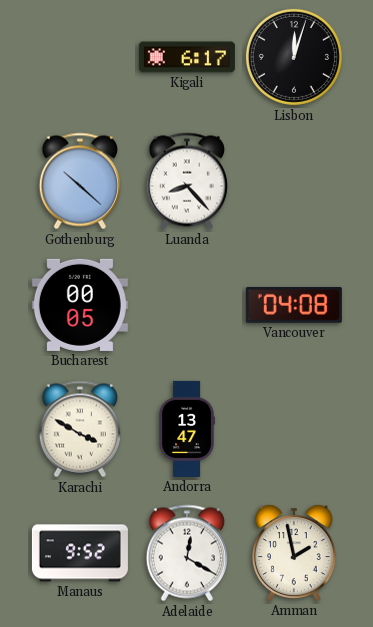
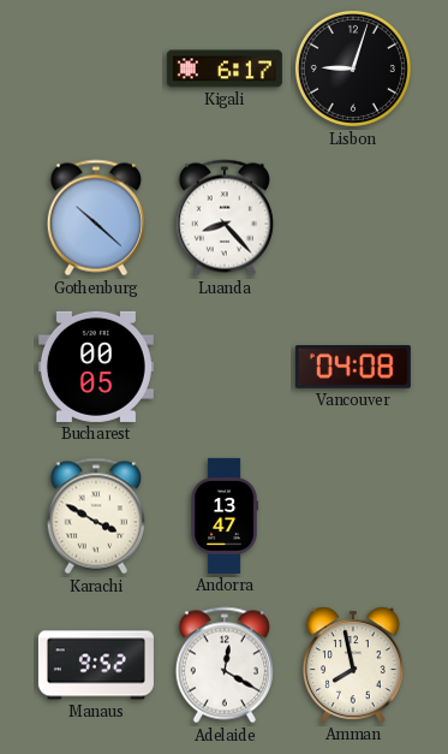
Lisbon: 12:03 -> 9:03
Amman: 1:58 -> 7:58
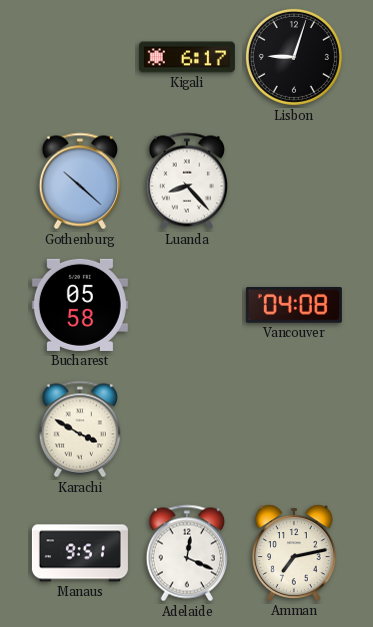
Bucharest: 00:05 -> 05:58
Andorra: 13:47 -> none
Manaus: 9:52 -> 9:51
Adelaide: 12:20 -> 12:19
Amman: 7:58 -> 7:13
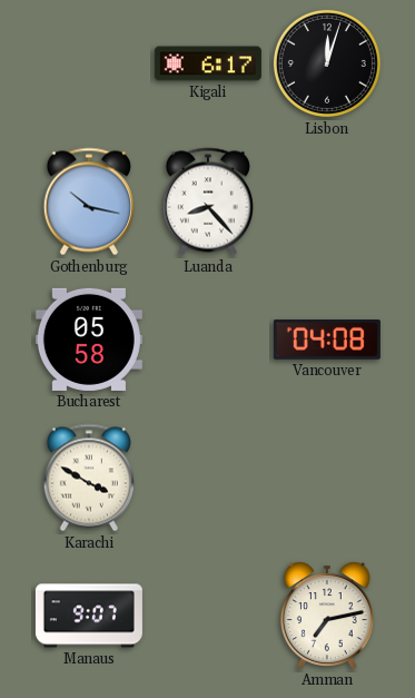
Lisbon: 9:03 -> 12:03
Gothenburg: 10:22 -> 10:17
Manaus: 9:51 -> 9:07
Adelaide: 12:19 -> none
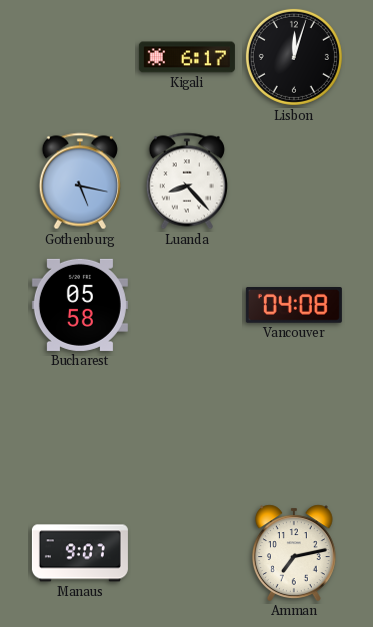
Gothenburg: 10:17 -> 5:17
Karachi: 3:50 -> none
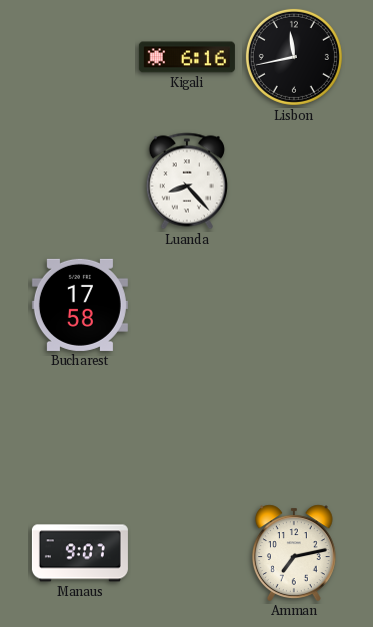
Kigali: 6:17 -> 6:16
Lisbon: 12:03 -> 11:43
Gothenburg: 5:17 -> none
Bucharest: 05:58 -> 17:58
Vancouver: 04:08 -> none
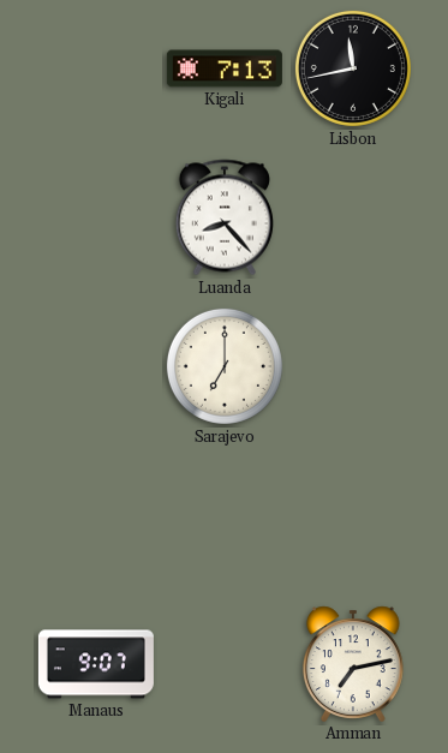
Kigali: 6:16 -> 7:13
Bucharest: 17:58 -> none
Sarajevo: none -> 7:00
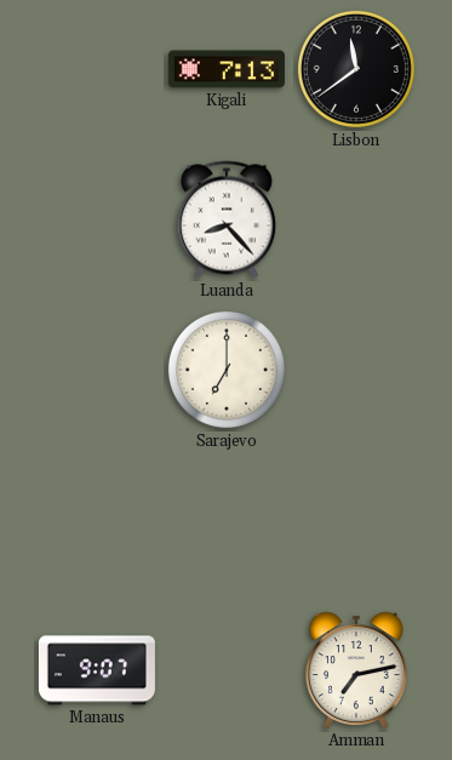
Lisbon: 11:43 -> 11:39
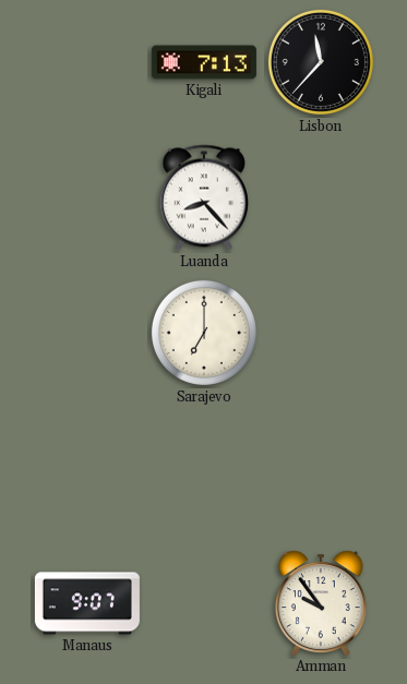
Lisbon: 11:39 -> 11:37
Amman: 7:13 -> 9:54
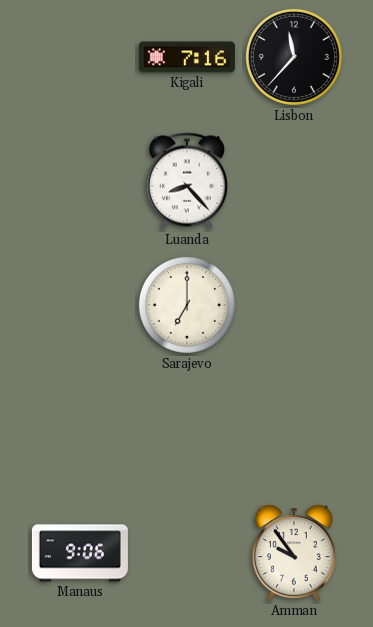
Kigali: 7:13 -> 7:16
Manaus: 9:07 -> 9:06
